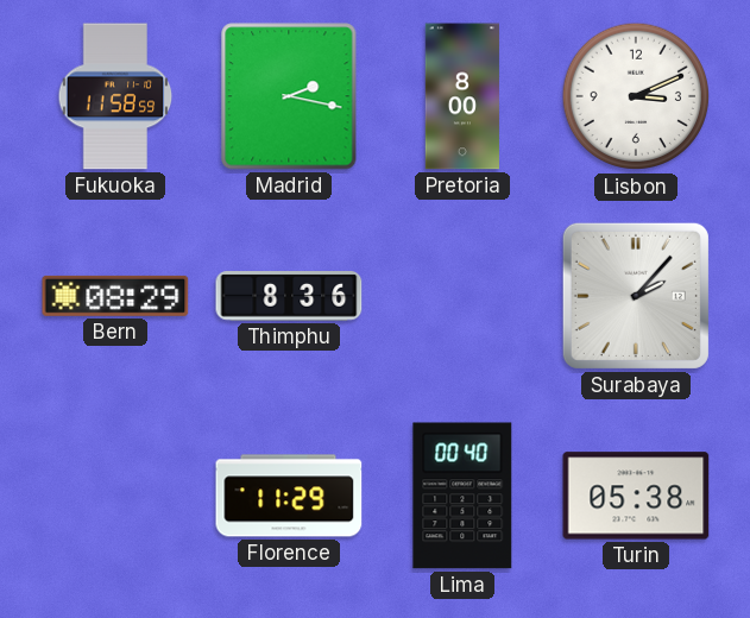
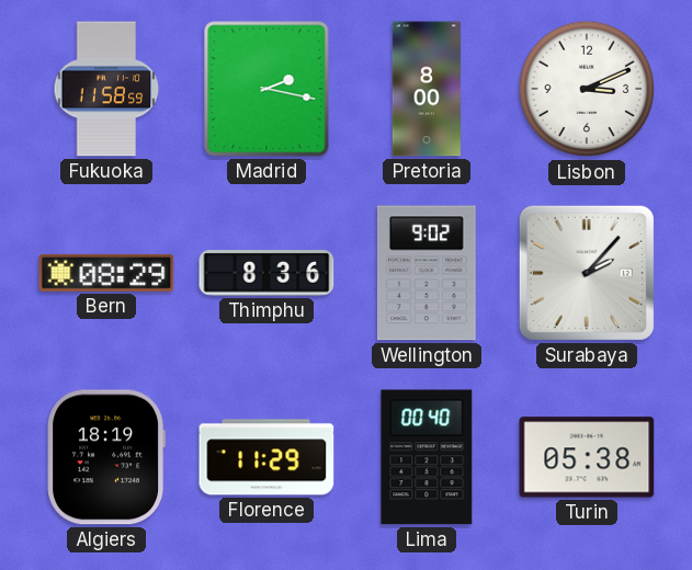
Wellington: none -> 9:02
Algiers: none -> 18:19
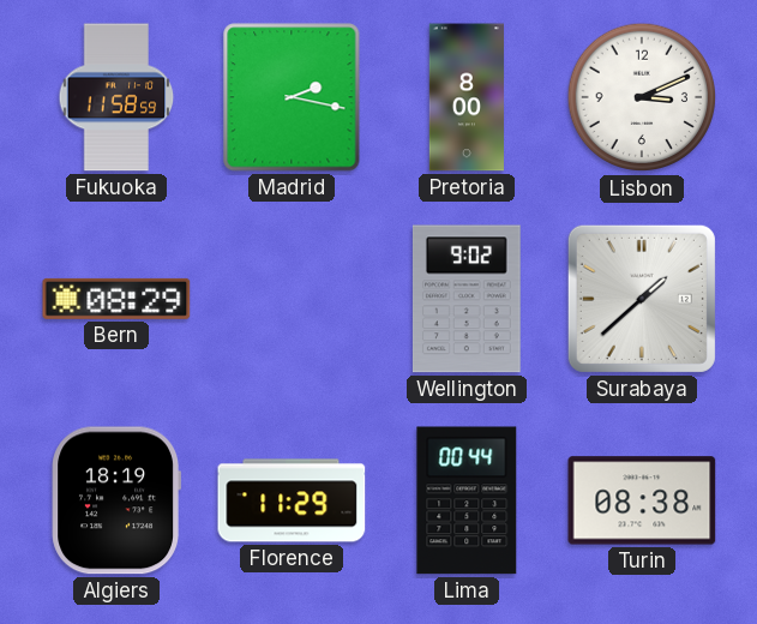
Thimphu: 8:36 -> none
Surabaya: 2:07 -> 1:38
Lima: 00:40 -> 00:44
Turin: 05:38 -> 08:38
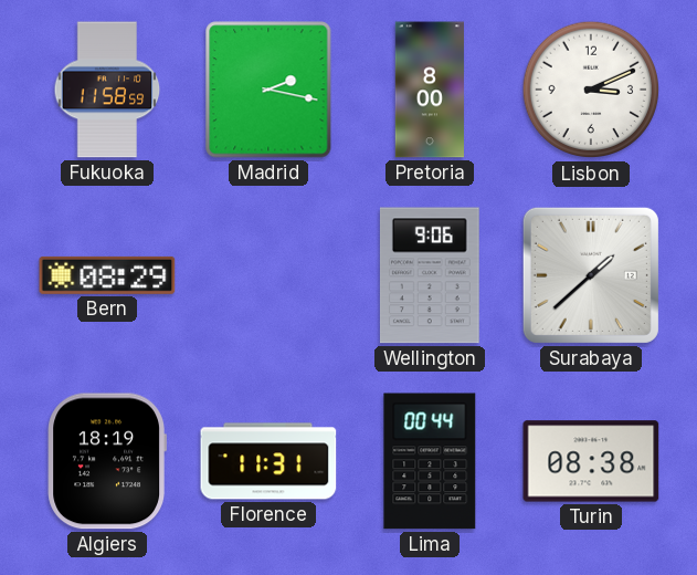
Wellington: 9:02 -> 9:06
Florence: 11:29 -> 11:31
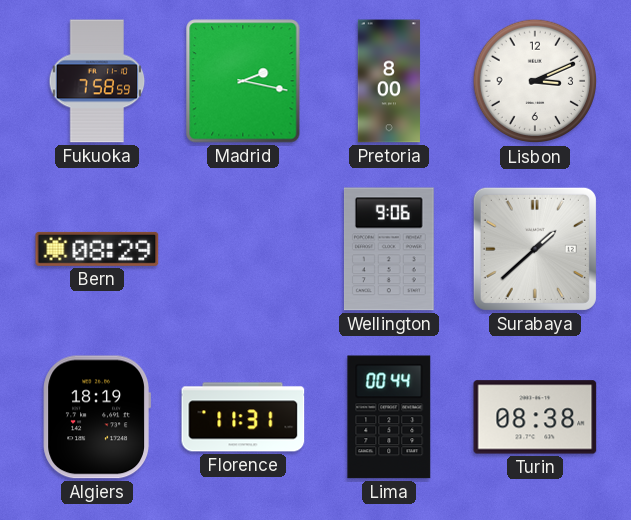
Fukuoka: 11:58 -> 7:58
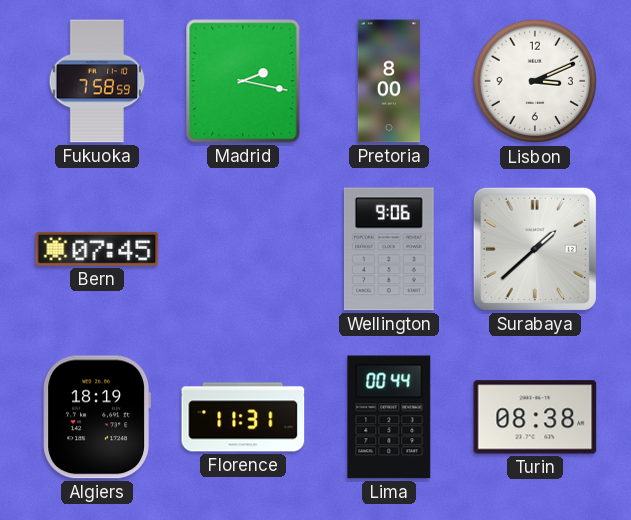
Bern: 08:29 -> 07:45
